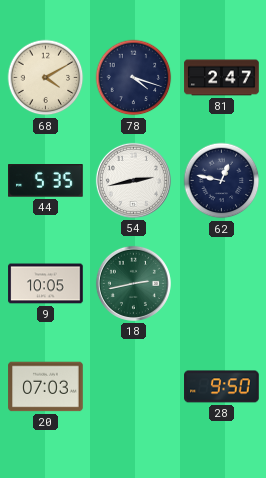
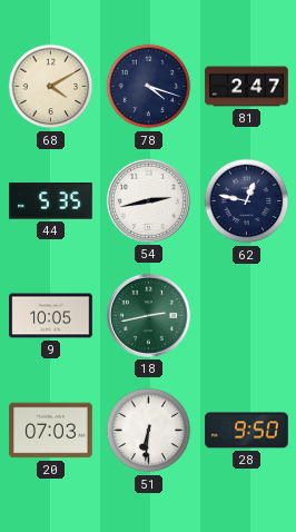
51: none -> 6:31
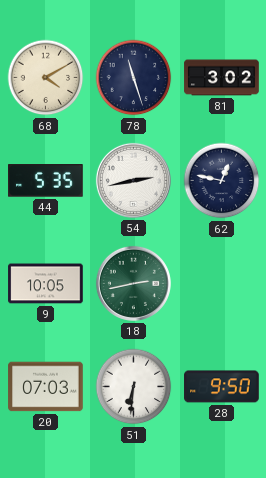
78: 4:18 -> 11:27
81: 2:47 -> 3:02
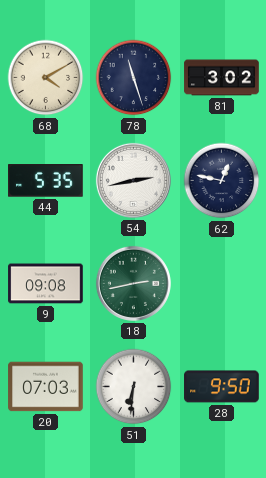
9: 10:05 -> 09:08
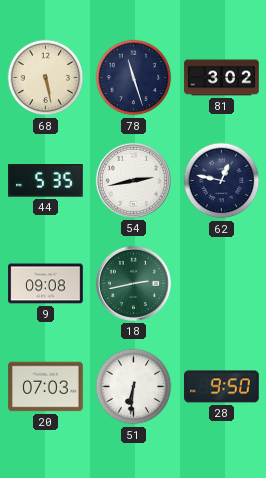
68: 4:10 -> 5:28
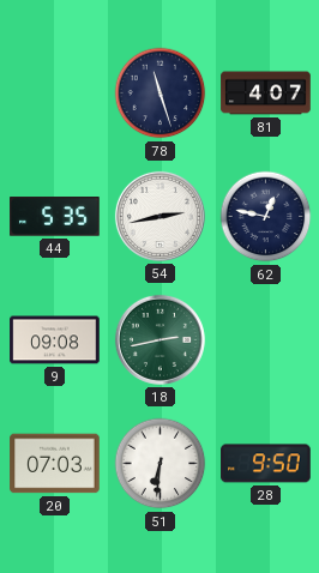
68: 5:28 -> none
81: 3:02 -> 4:07
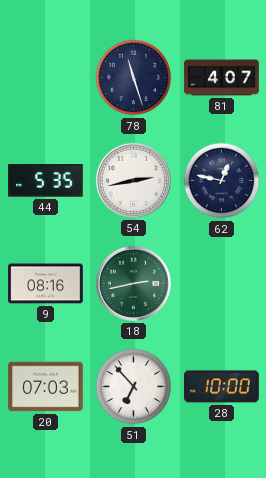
9: 09:08 -> 08:16
51: 6:31 -> 6:53
28: 9:50 -> 10:00
